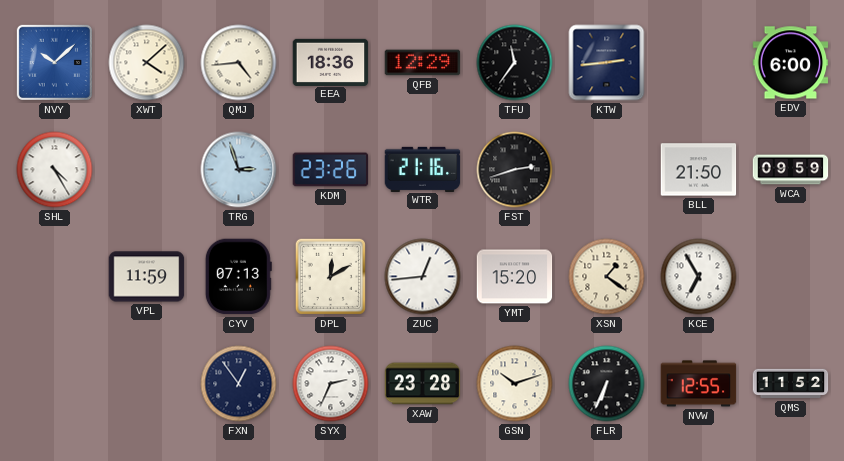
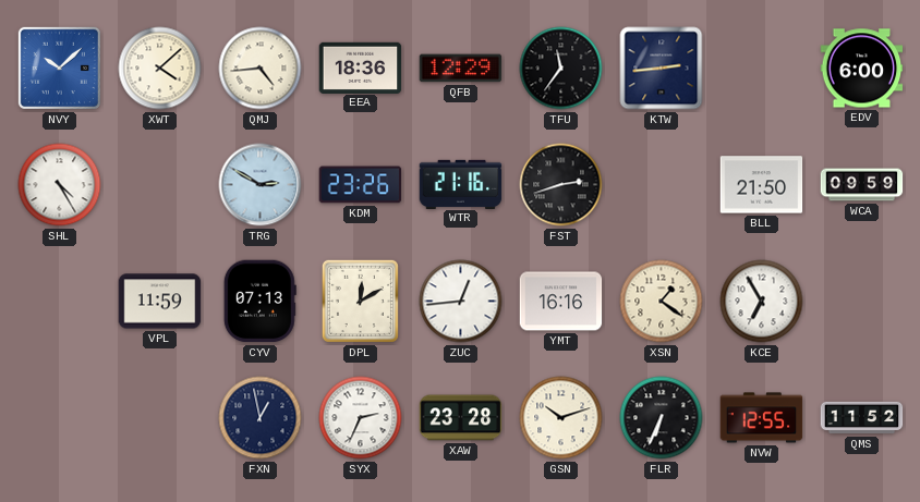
TRG: 2:57 -> 2:50
YMT: 15:20 -> 16:16
FXN: 12:54 -> 12:58
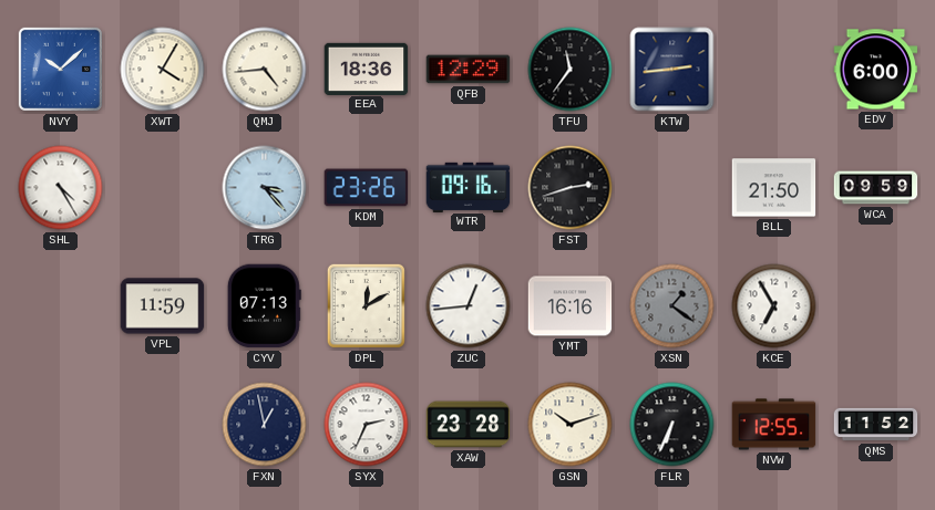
XWT: 4:08 -> 4:05
TRG: 2:50 -> 3:23
WTR: 21:16 -> 09:16
XSN dial: cream -> grey
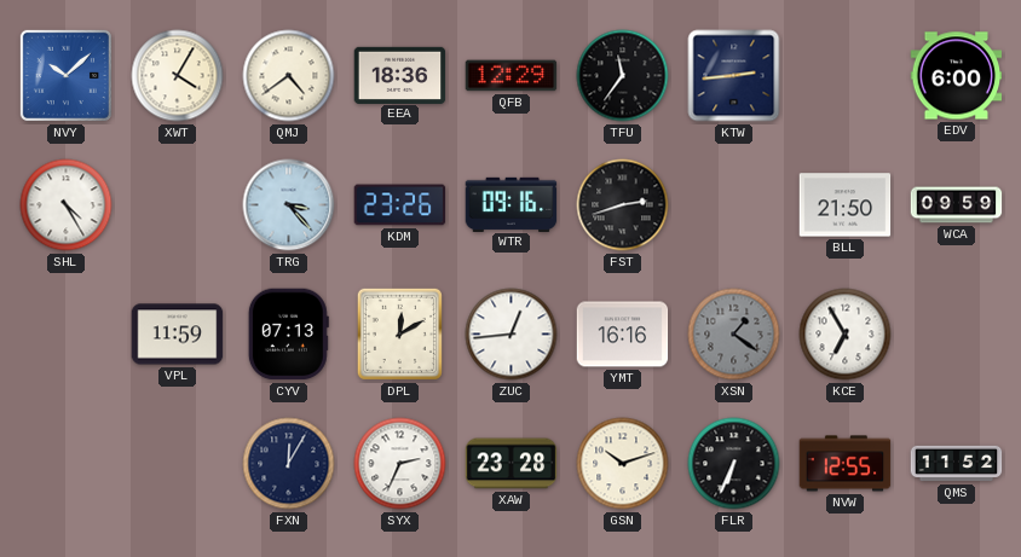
QMJ: 4:44 -> 4:39
FXN: 12:58 -> 12:05
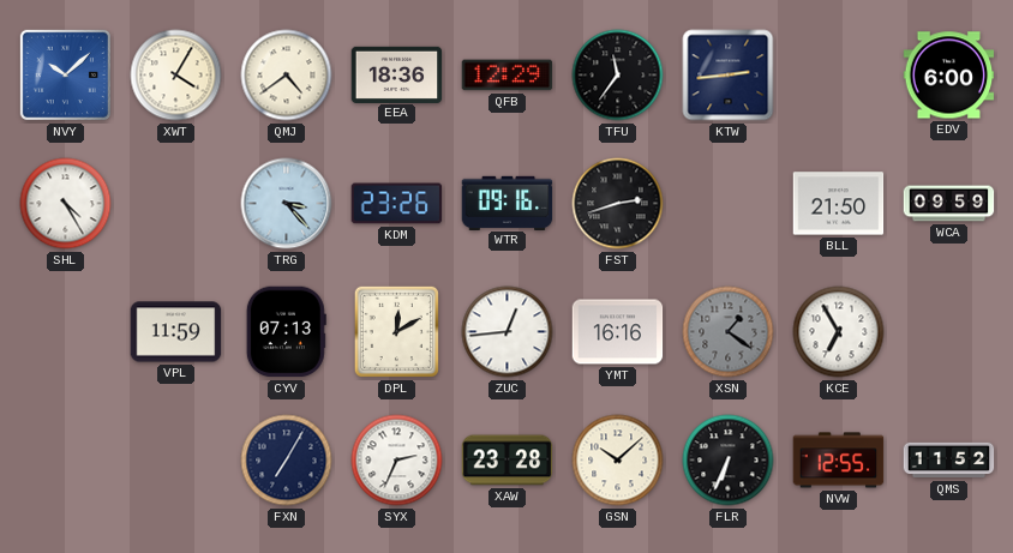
FXN: 12:05 -> 7:05
GSN: 10:12 -> 10:08
